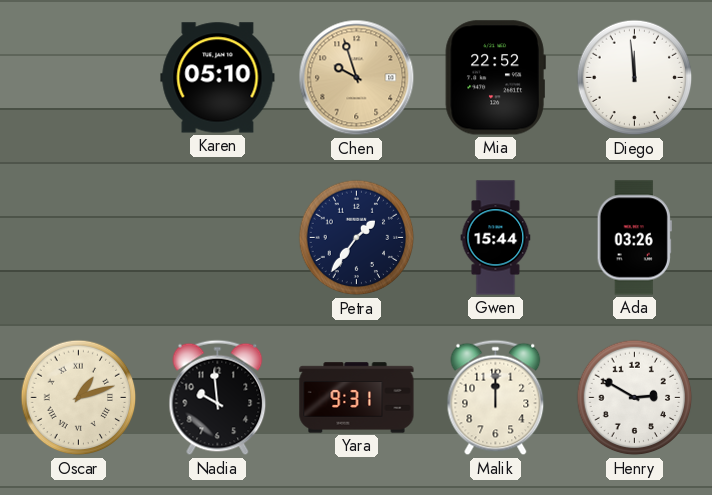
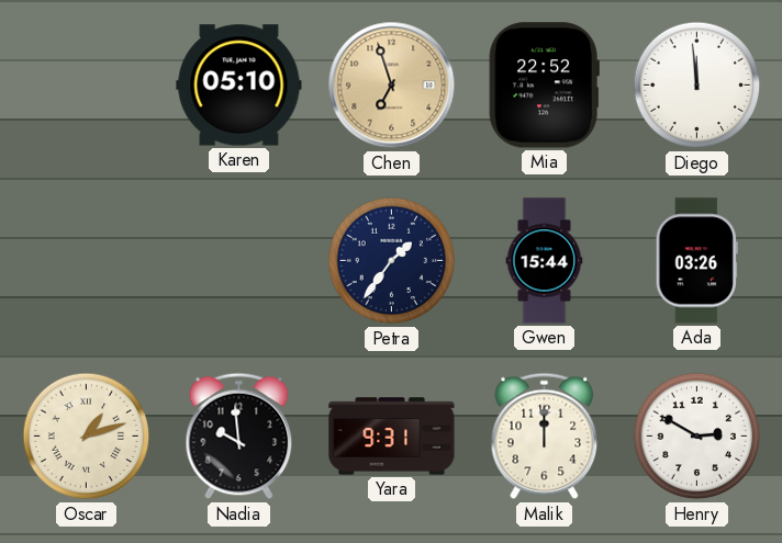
Chen: 9:57 -> 6:57
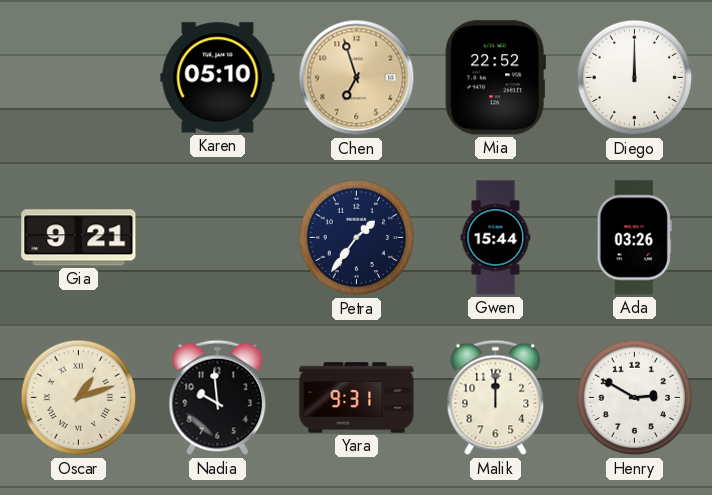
Diego: 11:59 -> 12:00
Gia: none -> 9:21
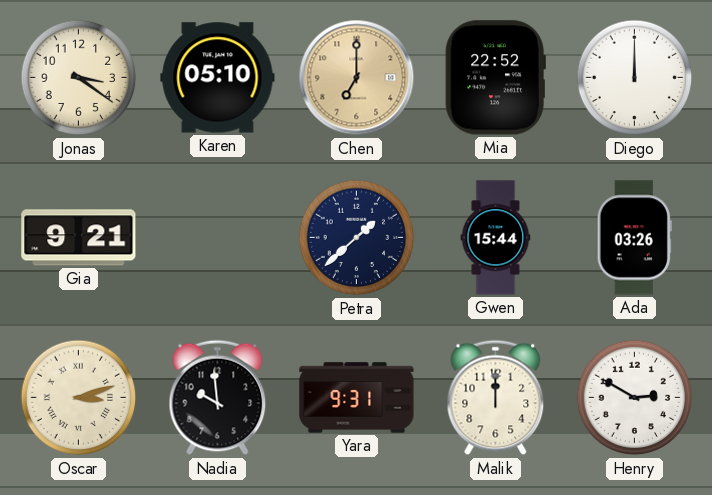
Jonas: none -> 3:21
Chen: 6:57 -> 7:00
Petra: 1:36 -> 1:38
Oscar: 1:12 -> 3:12
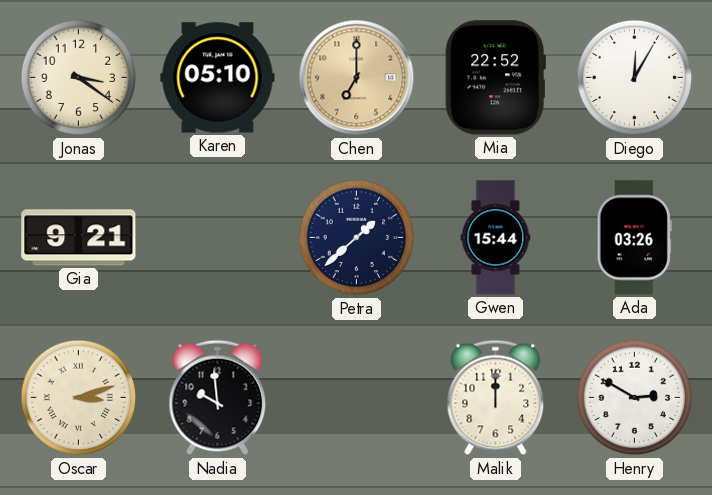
Diego: 12:00 -> 12:05
Yara: 9:31 -> none
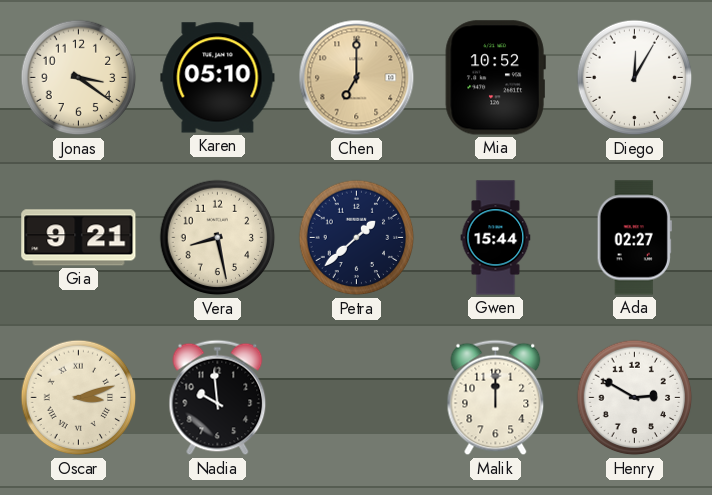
Mia: 22:52 -> 10:52
Vera: none -> 8:28
Ada: 03:26 -> 02:27
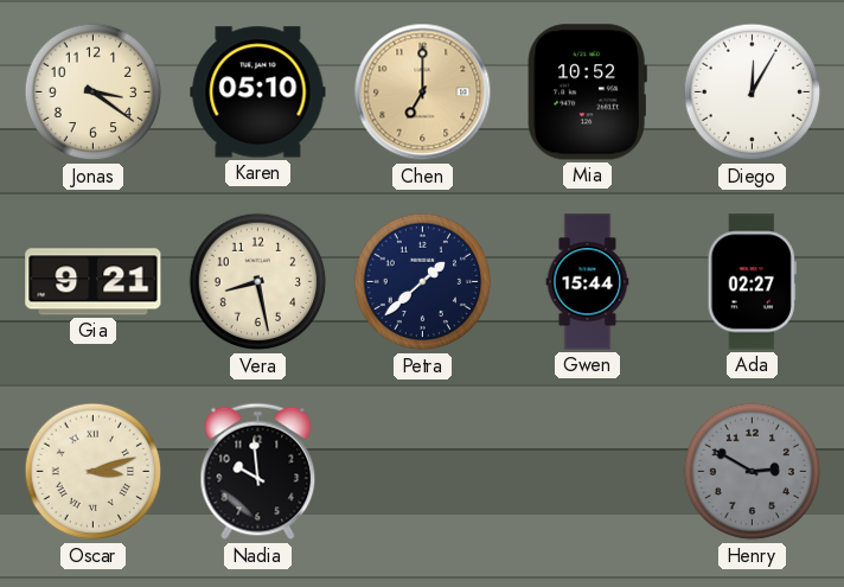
Malik: 12:00 -> none
Henry dial: white -> grey
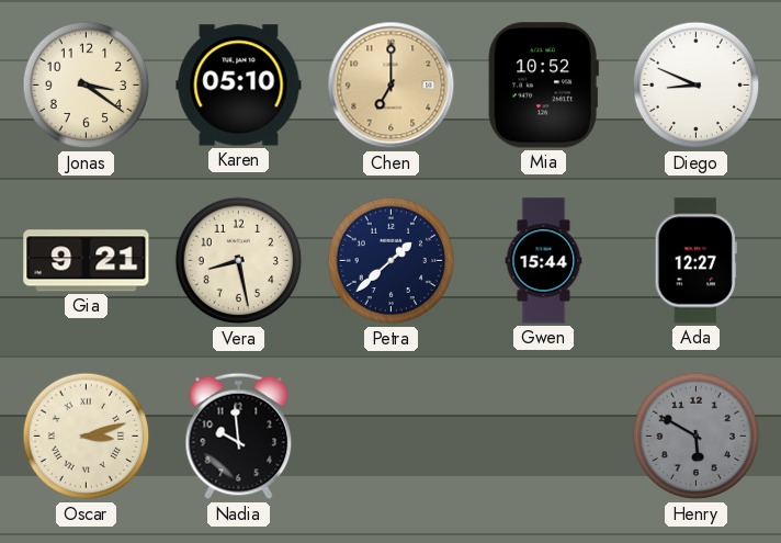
Diego: 12:05 -> 8:49
Ada: 02:27 -> 12:27
Henry: 2:50 -> 5:50
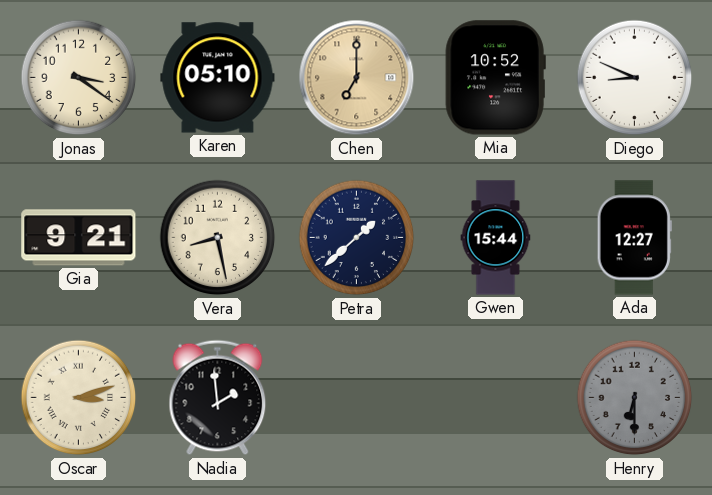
Nadia: 9:59 -> 1:59
Henry: 5:50 -> 6:30
